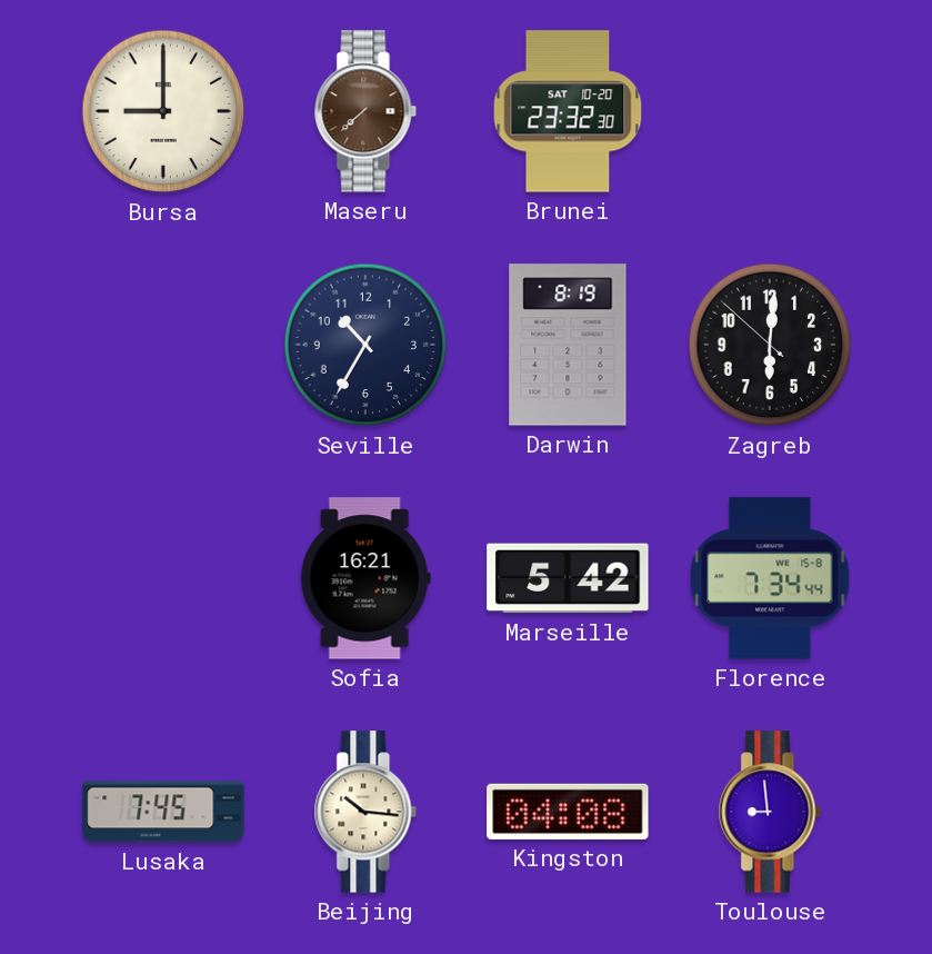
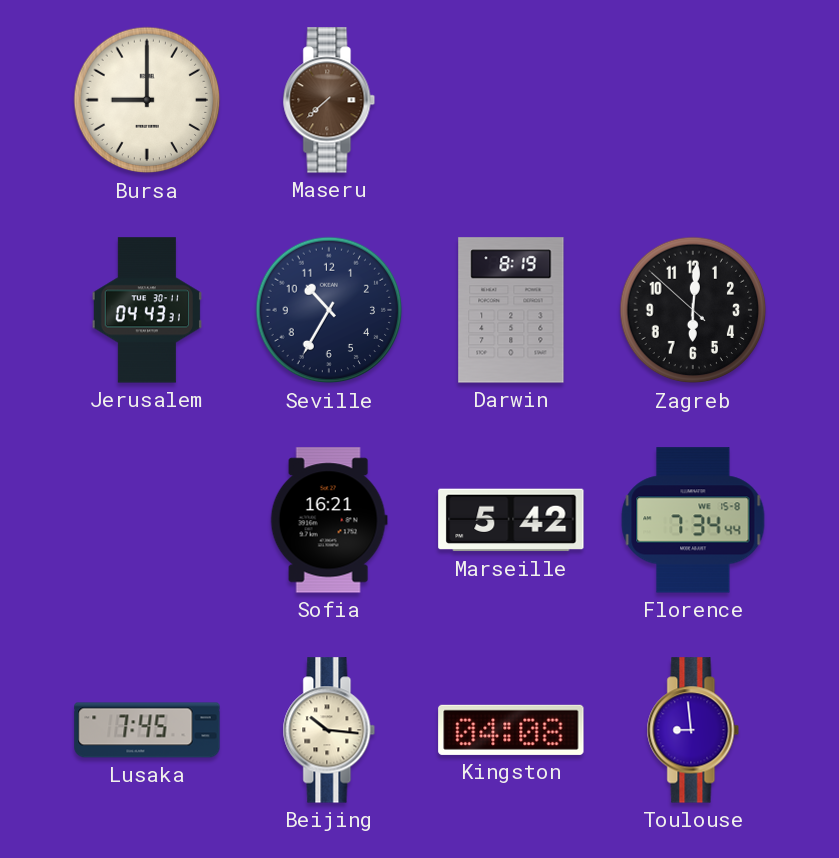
Brunei: 23:32 -> none
Jerusalem: none -> 04:43
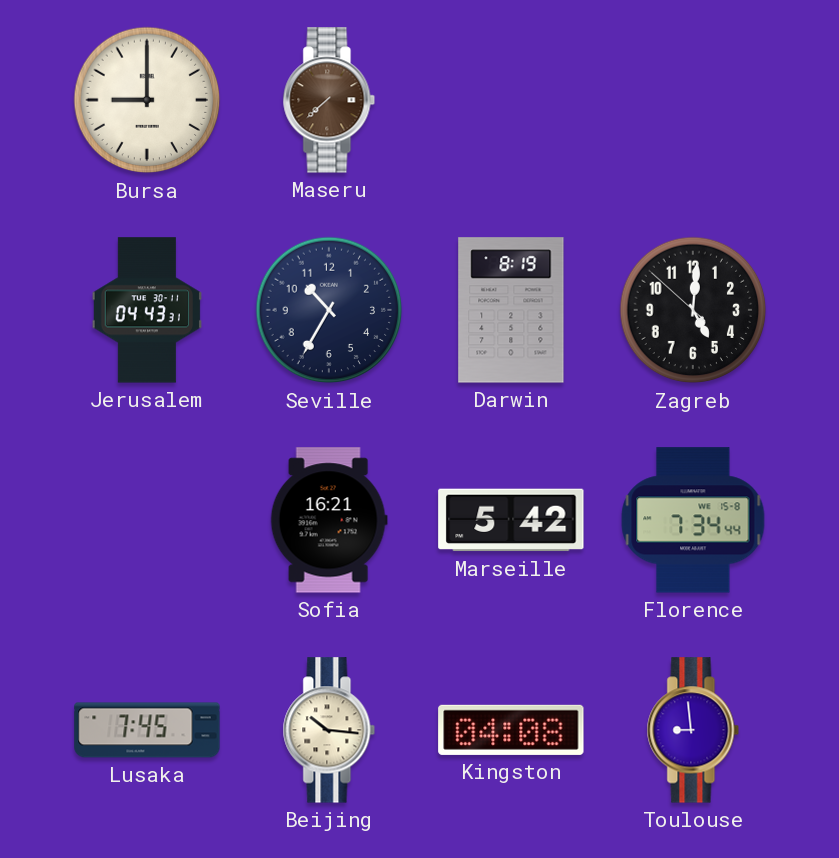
Zagreb: 6:00 -> 5:00
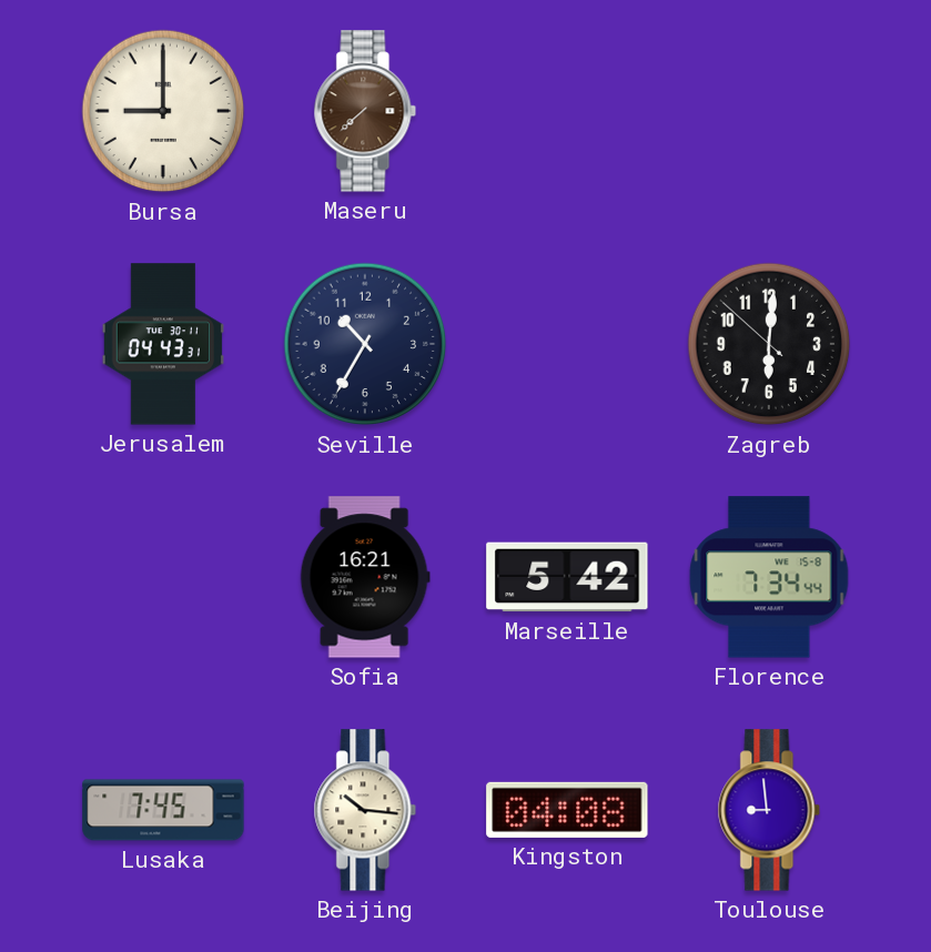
Darwin: 8:19 -> none
Zagreb: 5:00 -> 6:00
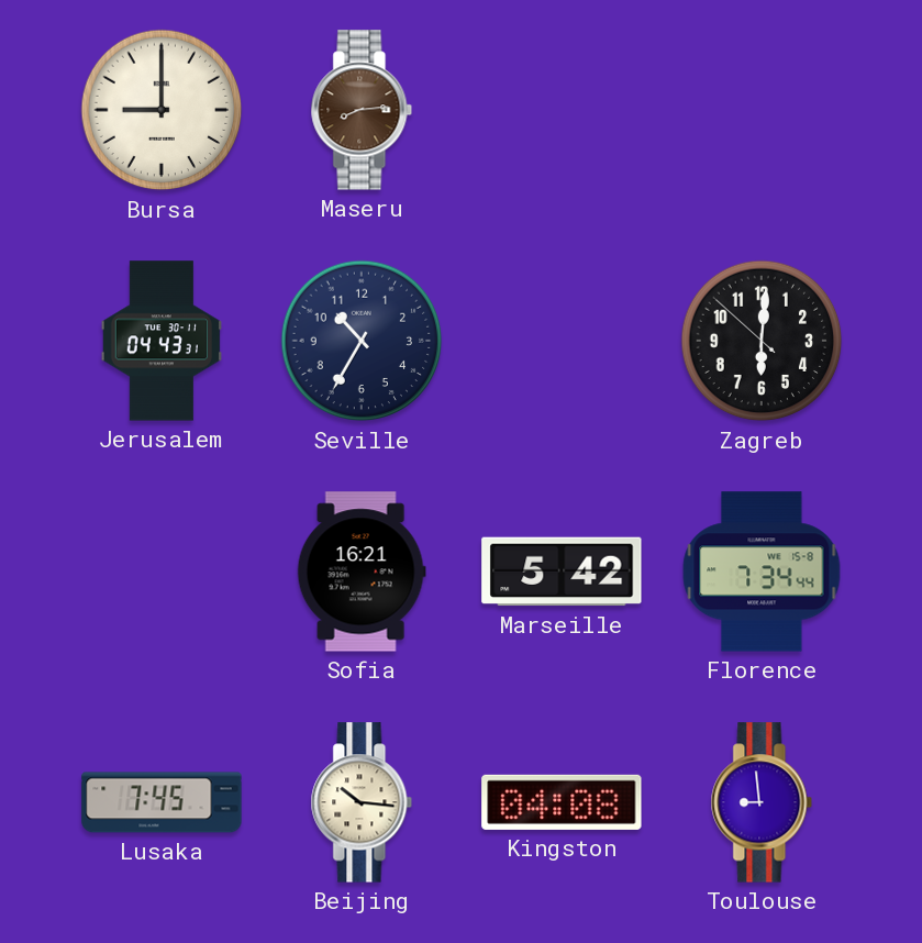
Maseru: 7:38 -> 8:14
